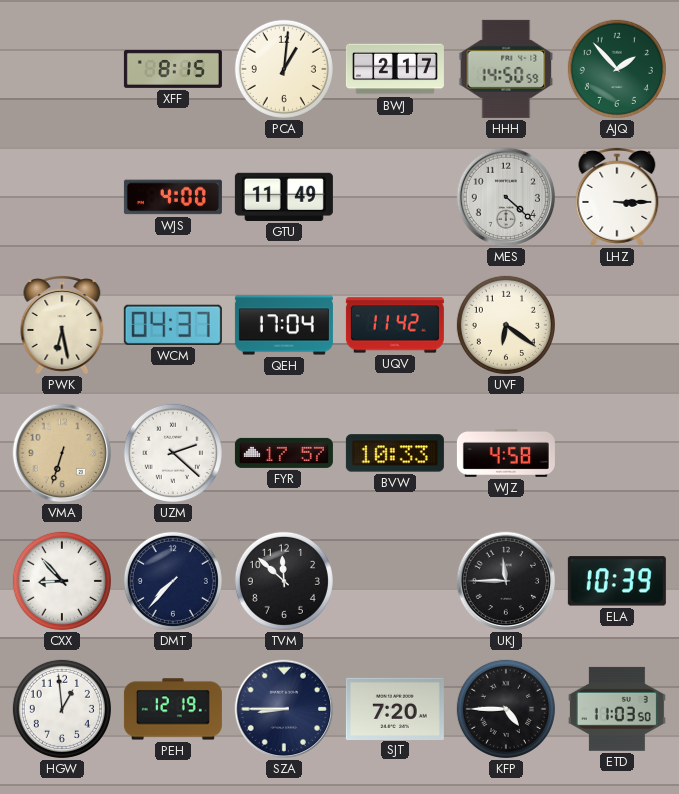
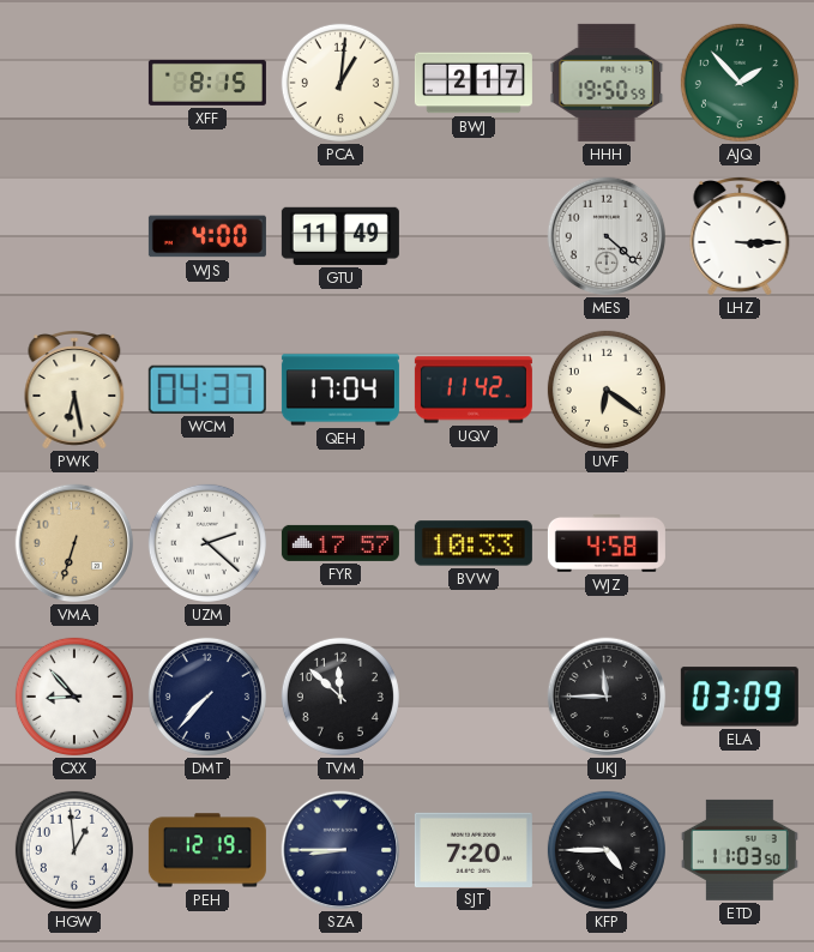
HHH: 14:50 -> 19:50
ELA: 10:39 -> 03:09
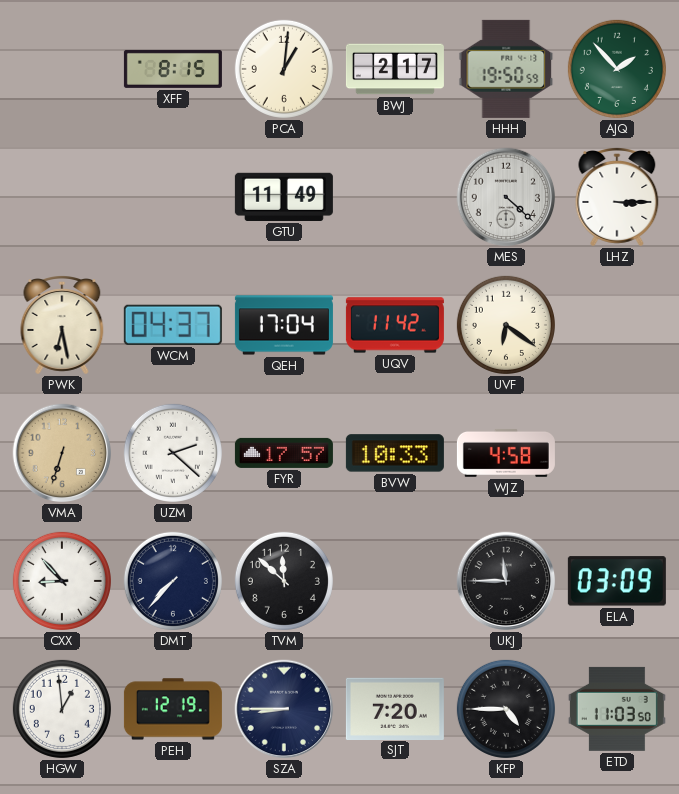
WJS: 4:00 -> none
